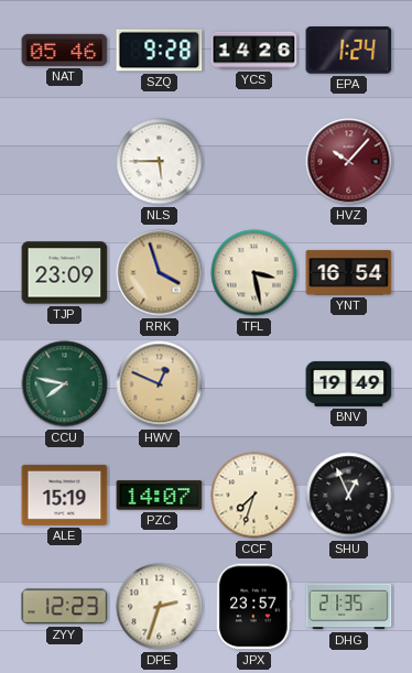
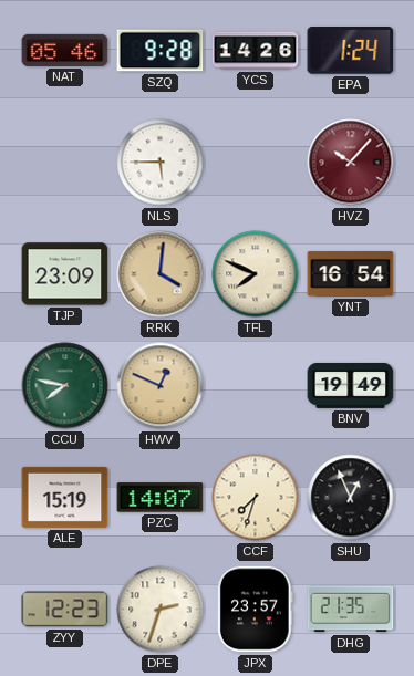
RRK: 3:57 -> 4:01
TFL: 3:28 -> 7:49
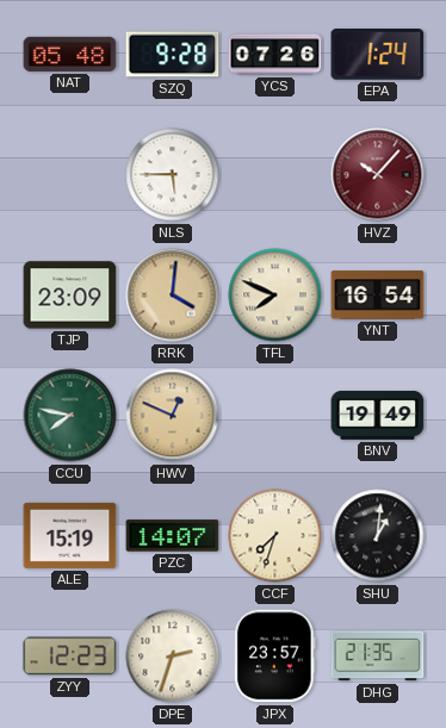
NAT: 05:46 -> 05:48
YCS: 14:26 -> 07:26
SHU: 12:56 -> 1:01
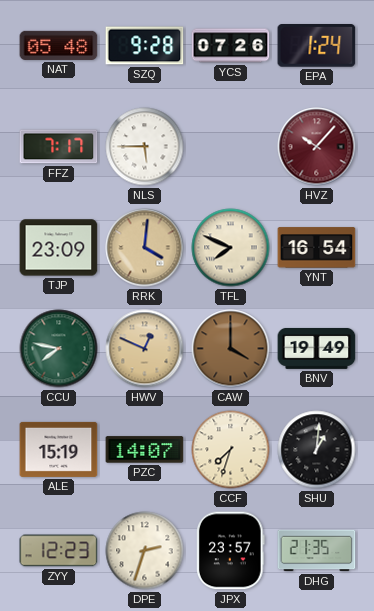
FFZ: none -> 7:17
CAW: none -> 4:00
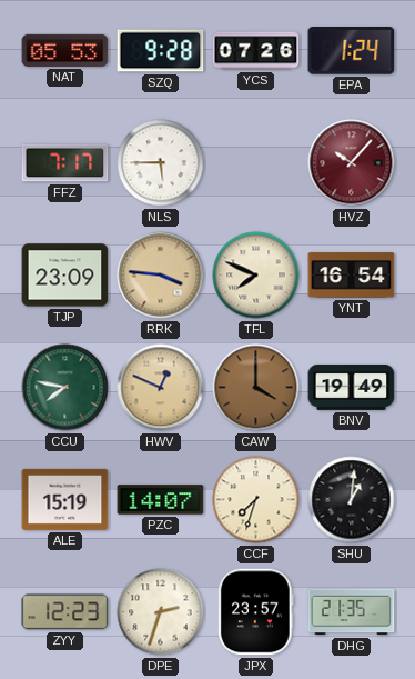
NAT: 05:48 -> 05:53
RRK: 4:01 -> 3:46
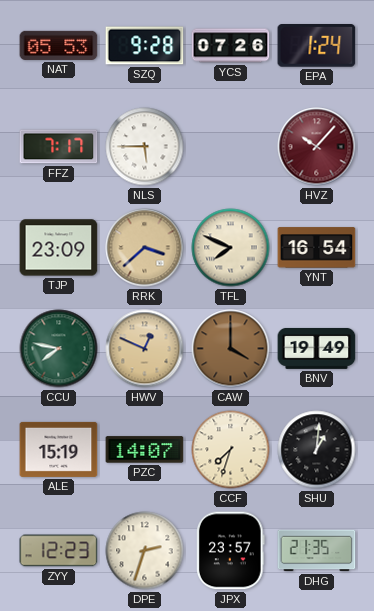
RRK: 3:46 -> 3:38
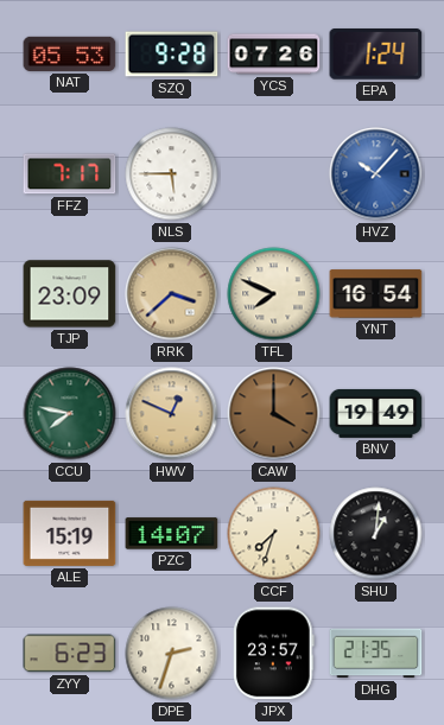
HVZ dial: burgundy -> blue
ZYY: 12:23 -> 6:23
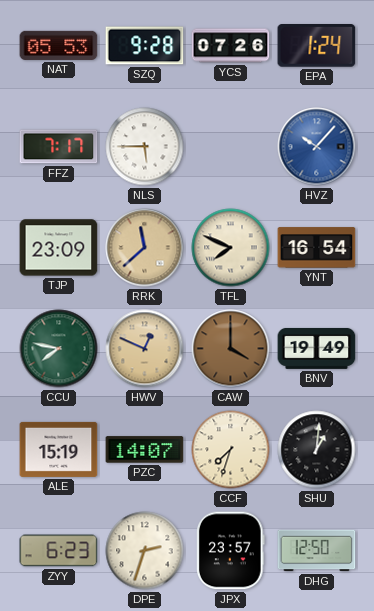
RRK: 3:38 -> 11:38
DHG: 21:35 -> 12:50
